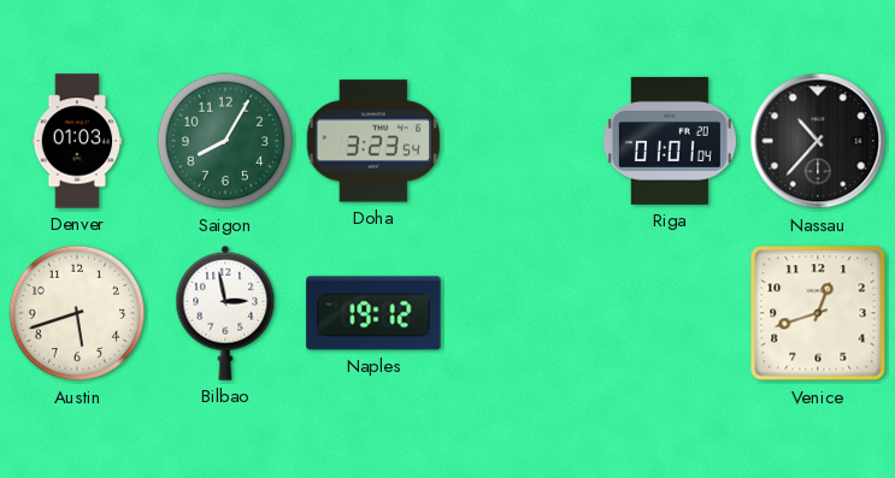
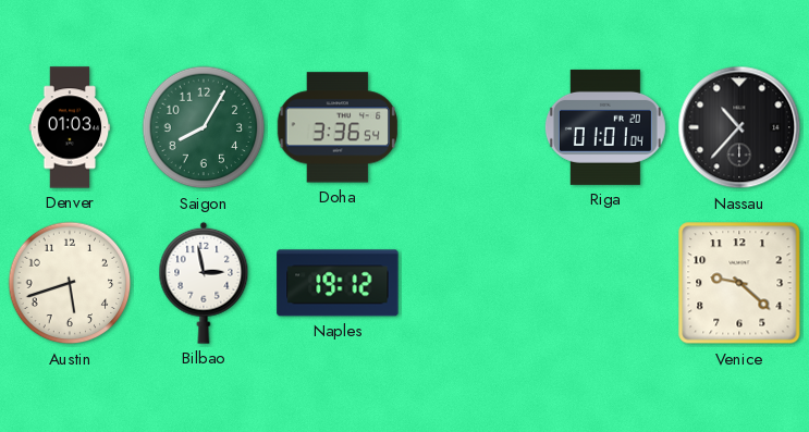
Doha: 3:23 -> 3:36
Venice: 12:42 -> 9:22
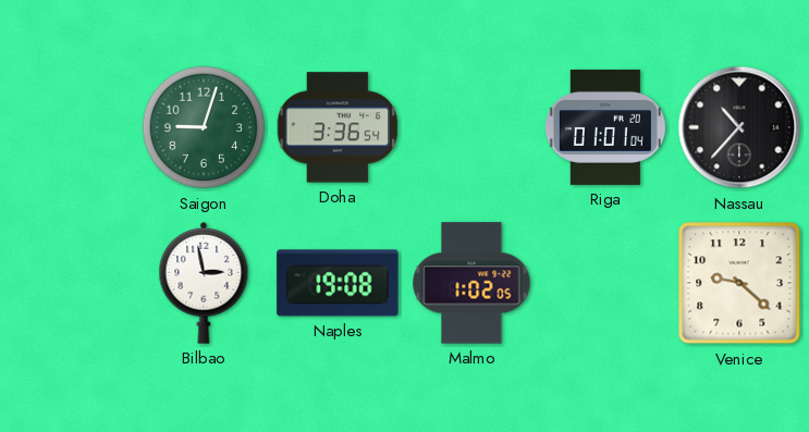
Denver: 01:03 -> none
Saigon: 8:05 -> 9:03
Austin: 5:42 -> none
Naples: 19:12 -> 19:08
Malmo: none -> 1:02
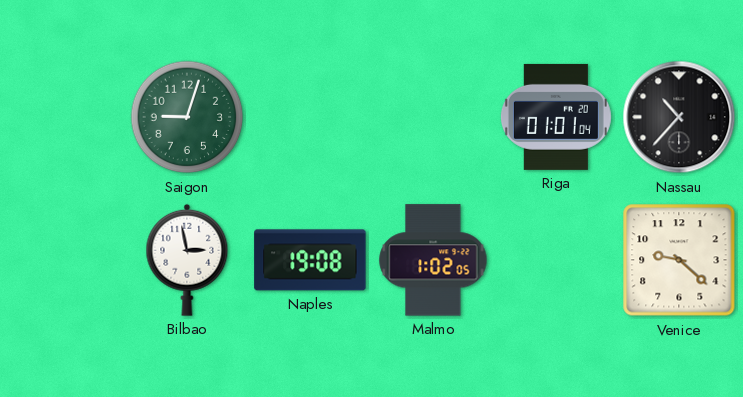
Doha: 3:36 -> none
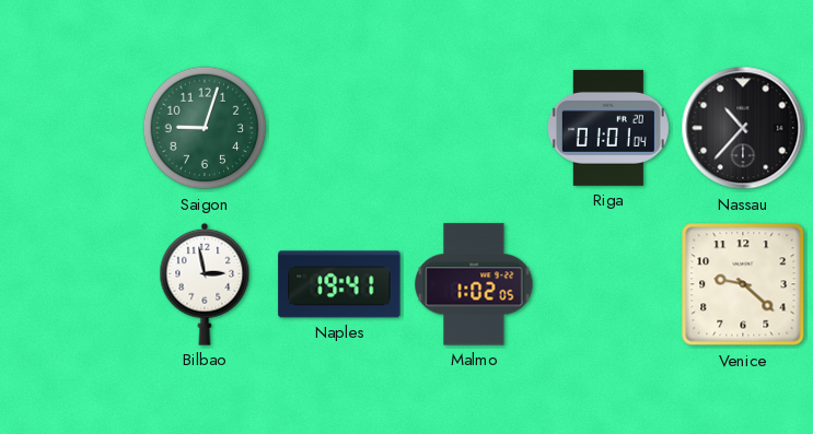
Naples: 19:08 -> 19:41
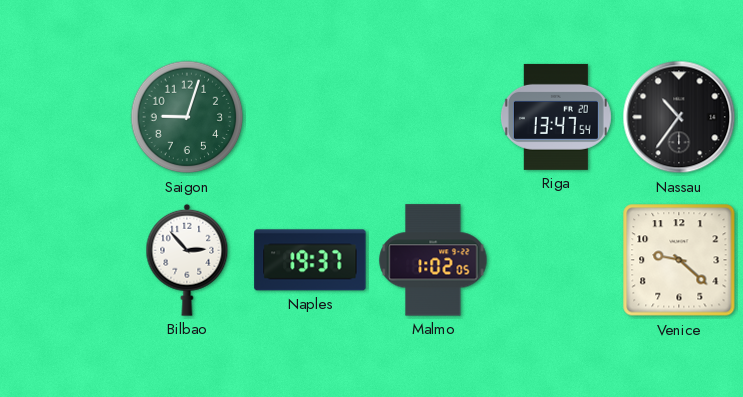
Riga: 01:01 -> 13:47
Nassau: 10:37 -> 10:36
Bilbao: 2:58 -> 2:53
Naples: 19:41 -> 19:37
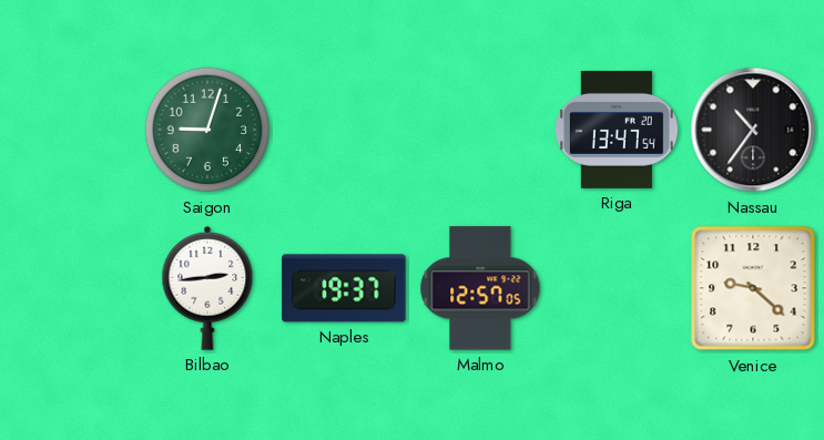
Bilbao: 2:53 -> 2:44
Malmo: 1:02 -> 12:57
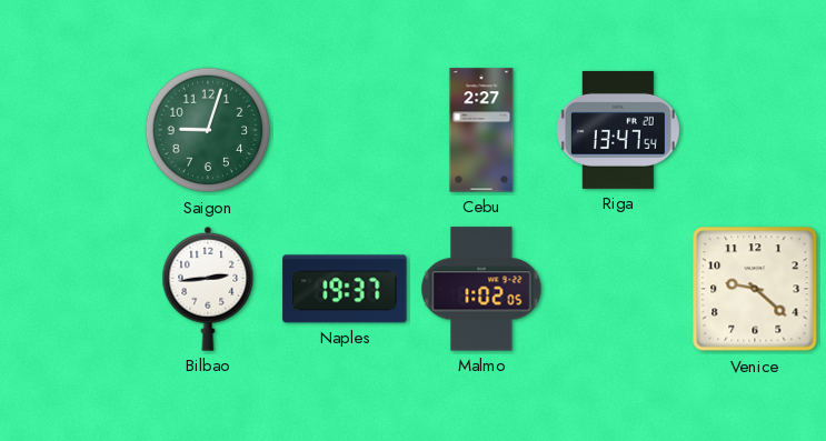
Cebu: none -> 2:27
Nassau: 10:36 -> none
Malmo: 12:57 -> 1:02
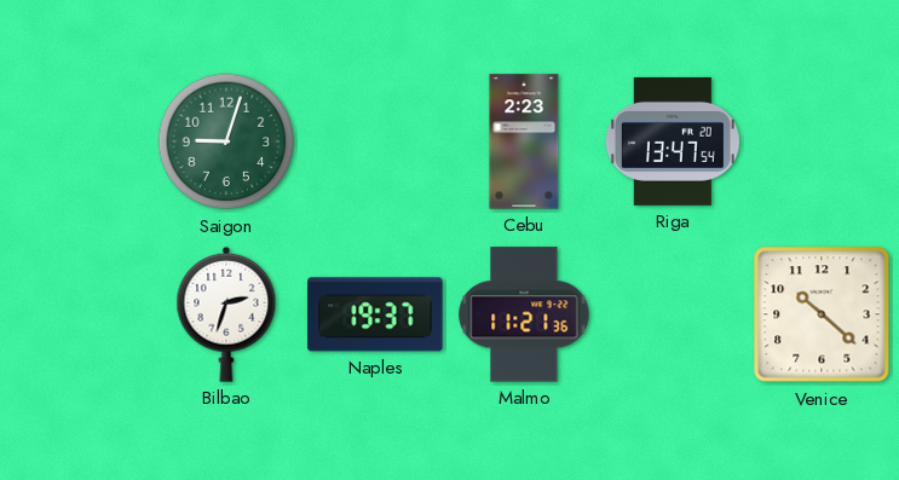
Cebu: 2:27 -> 2:23
Bilbao: 2:44 -> 2:33
Malmo: 1:02 -> 11:21
Venice: 9:22 -> 10:22
